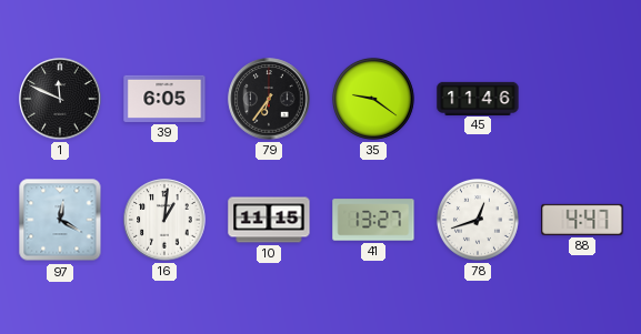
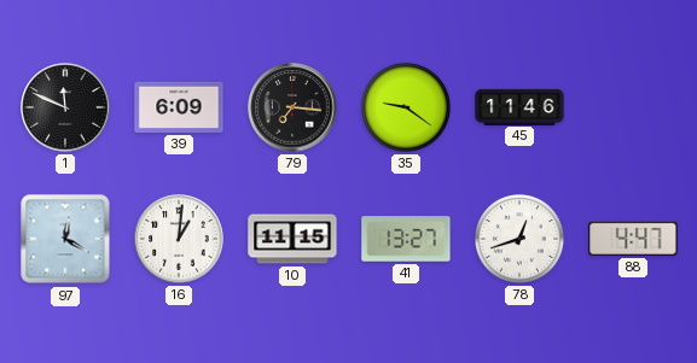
39: 6:05 -> 6:09
79: 6:36 -> 7:16
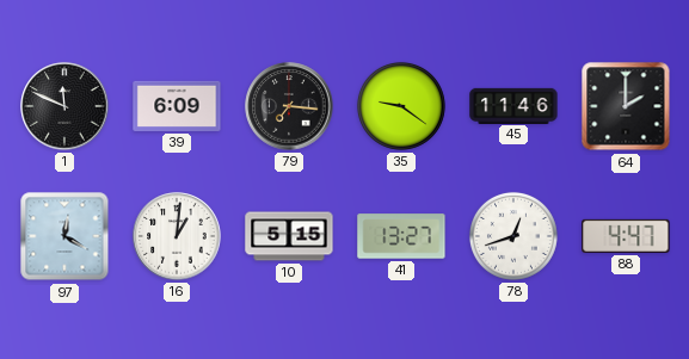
64: none -> 2:00
10: 11:15 -> 5:15
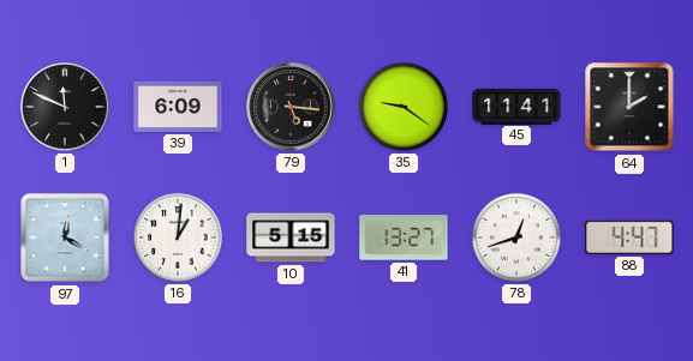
79: 7:16 -> 5:16
45: 11:46 -> 11:41
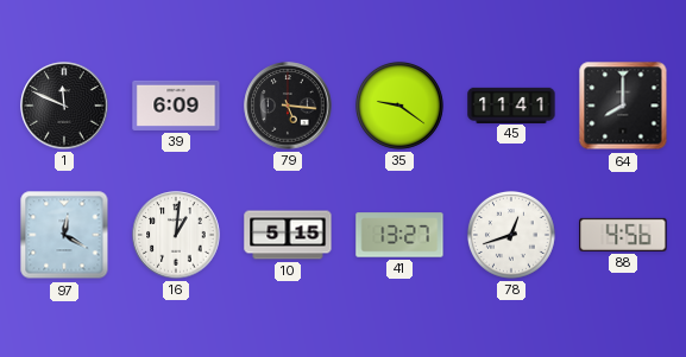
64: 2:00 -> 8:00
88: 4:47 -> 4:56
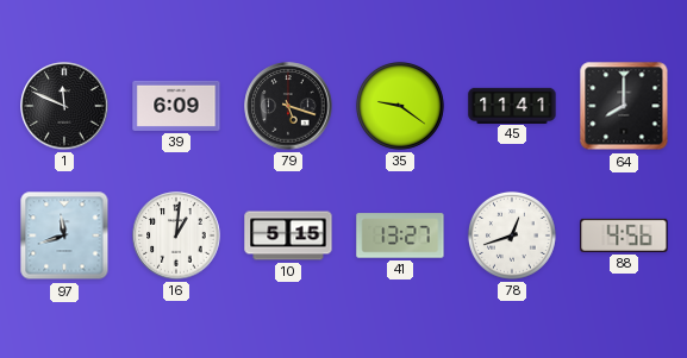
79: 5:16 -> 5:18
97: 12:20 -> 11:42
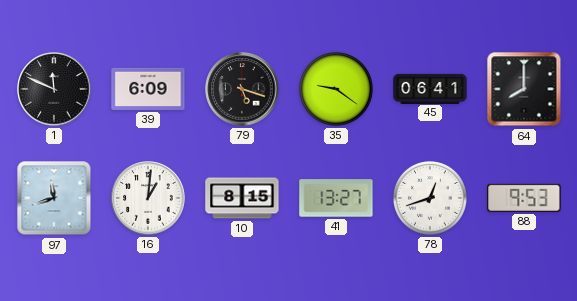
45: 11:41 -> 06:41
10: 5:15 -> 8:15
88: 4:56 -> 9:53
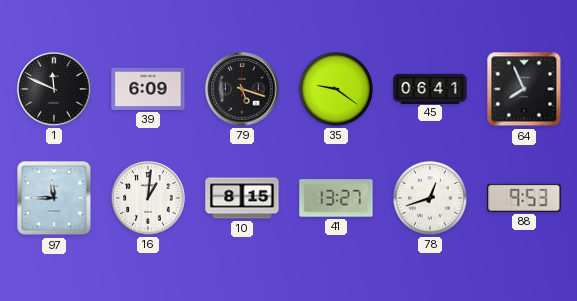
64: 8:00 -> 7:56
97: 11:42 -> 11:45
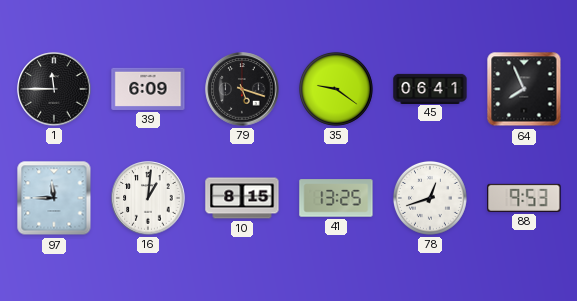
1: 11:49 -> 11:45
41: 13:27 -> 13:25
